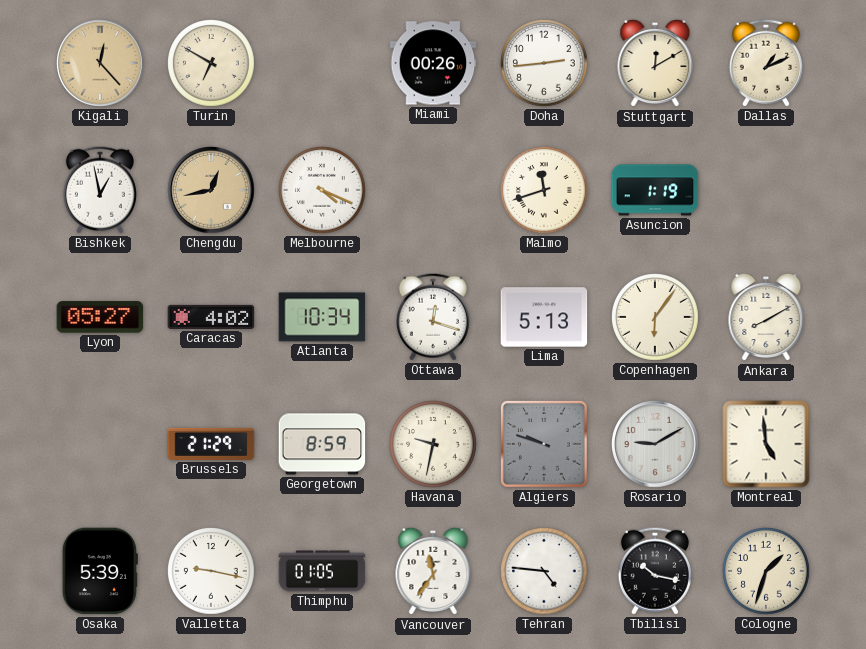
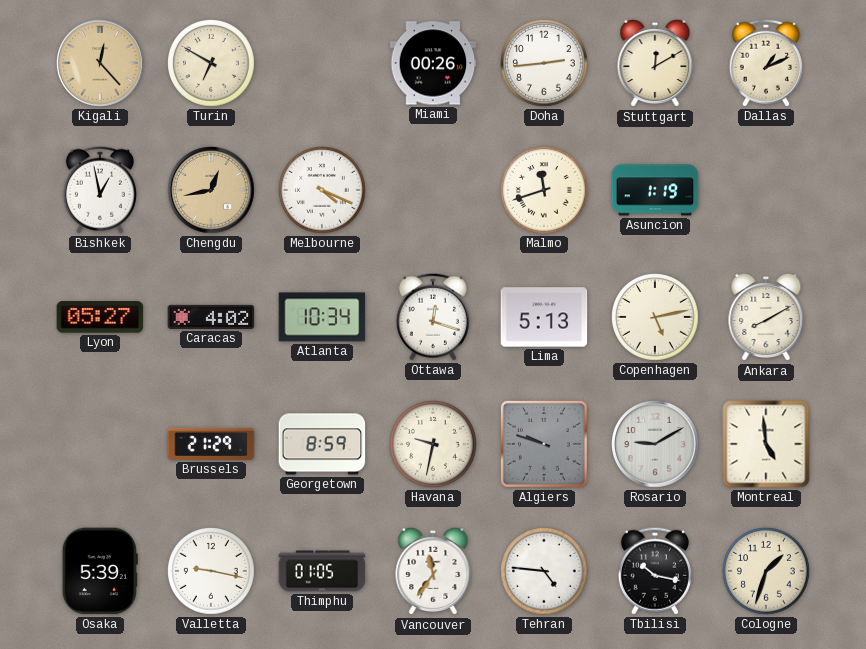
Copenhagen: 6:06 -> 5:13
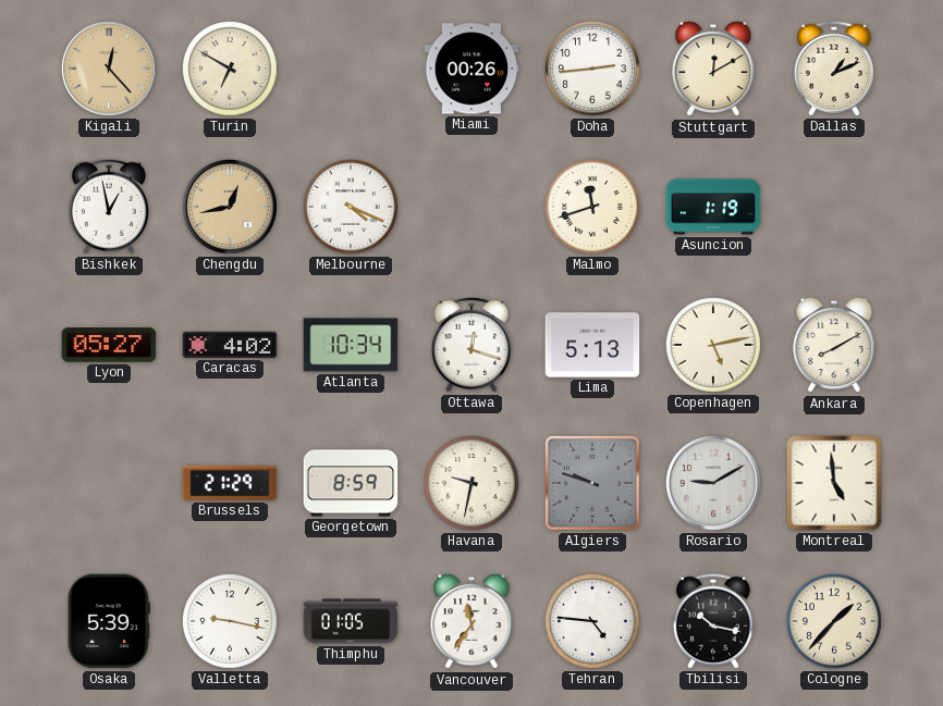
Cologne: 1:33 -> 1:37
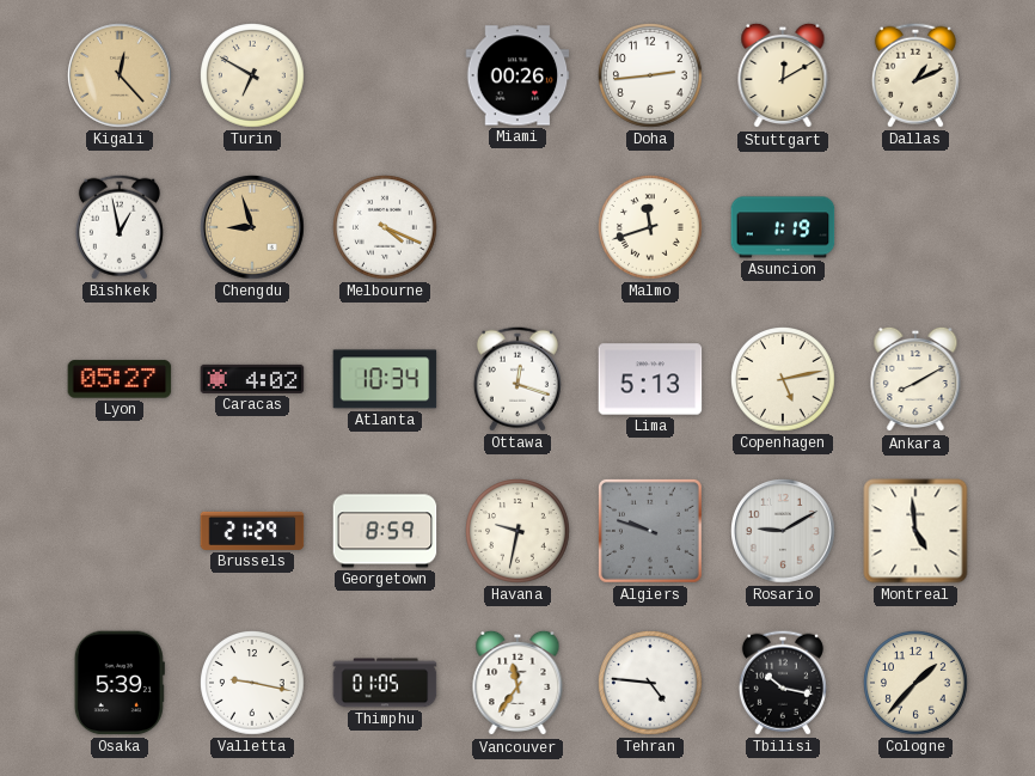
Chengdu: 12:43 -> 8:57
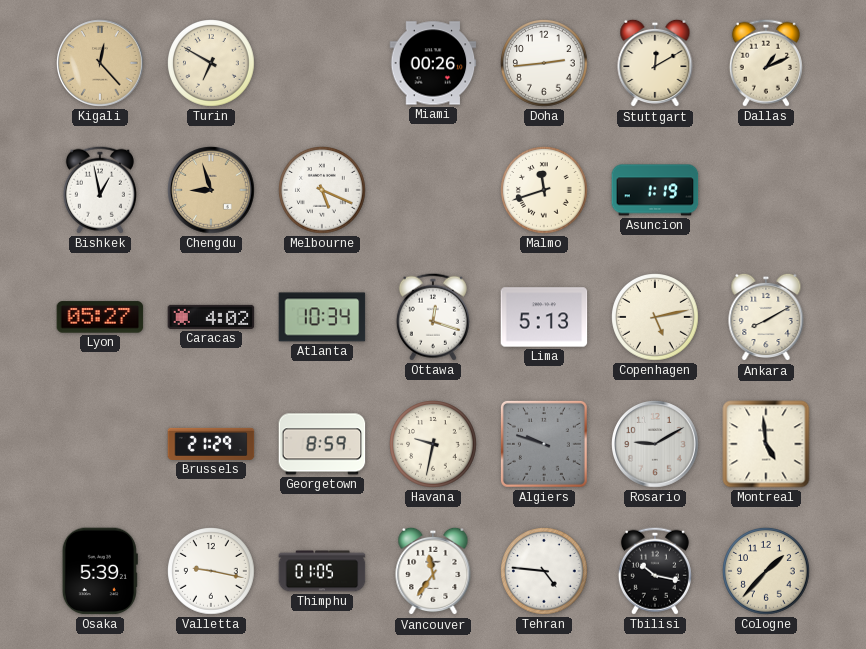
Melbourne: 4:19 -> 5:19
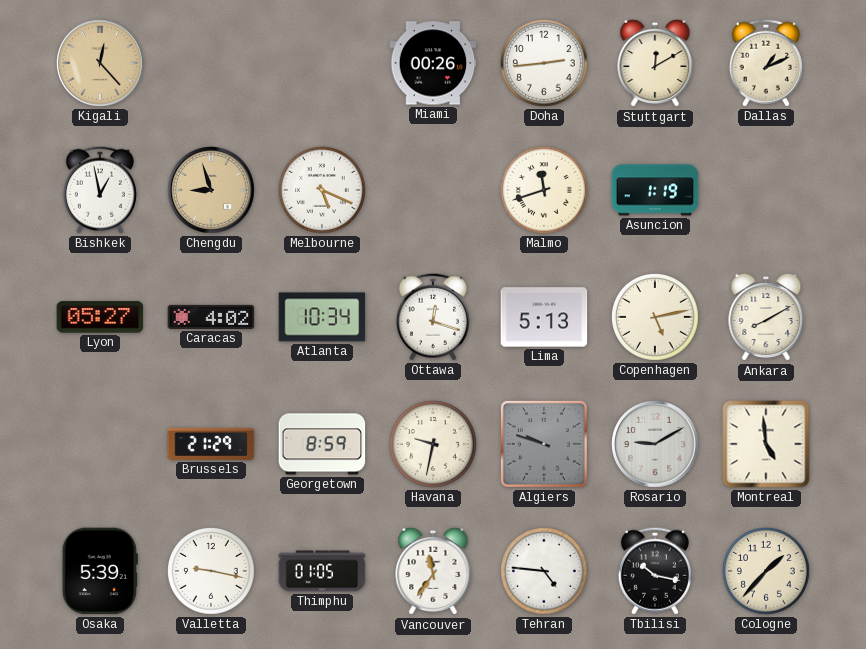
Turin: 6:50 -> none
